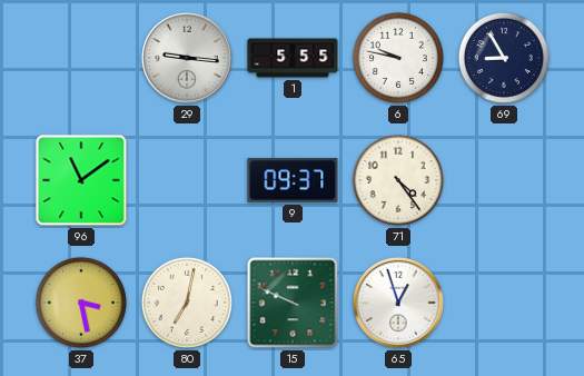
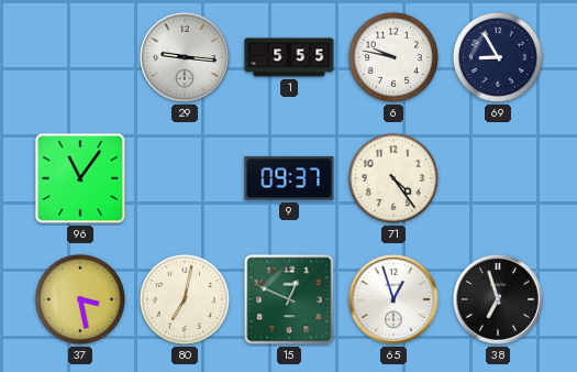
96: 11:09 -> 11:06
15: 9:49 -> 12:49
38: none -> 6:57
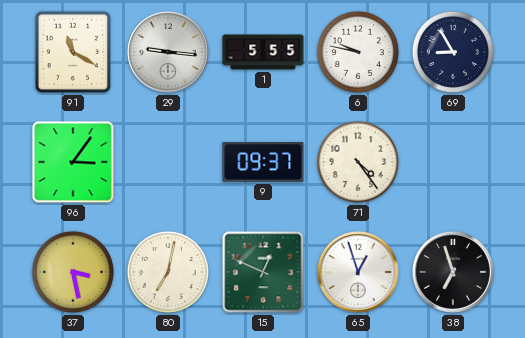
91: none -> 11:20
96: 11:06 -> 3:06
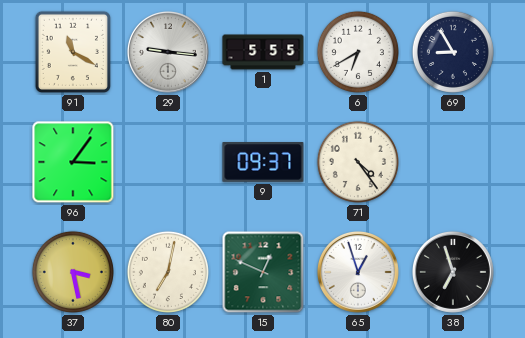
6: 9:47 -> 6:40
